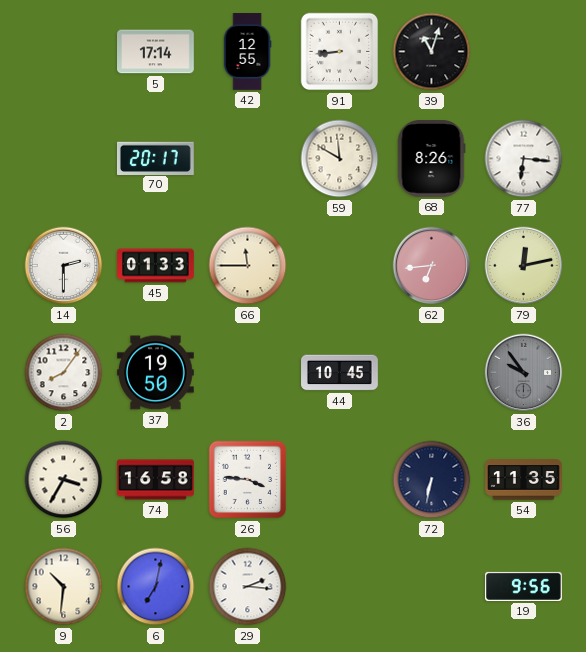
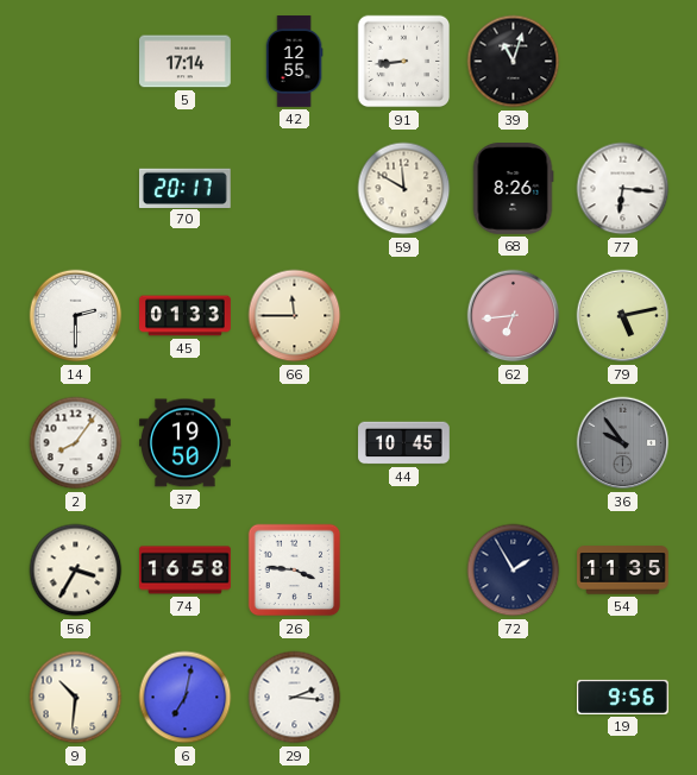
79: 12:13 -> 5:13
72: 6:32 -> 1:55
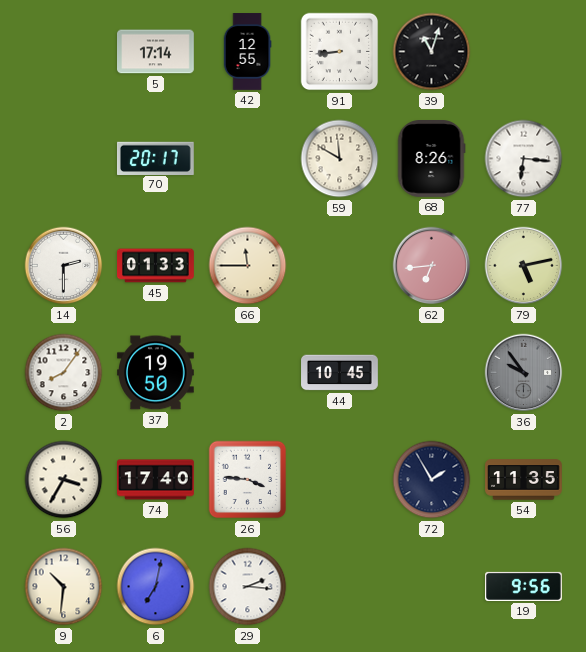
74: 16:58 -> 17:40
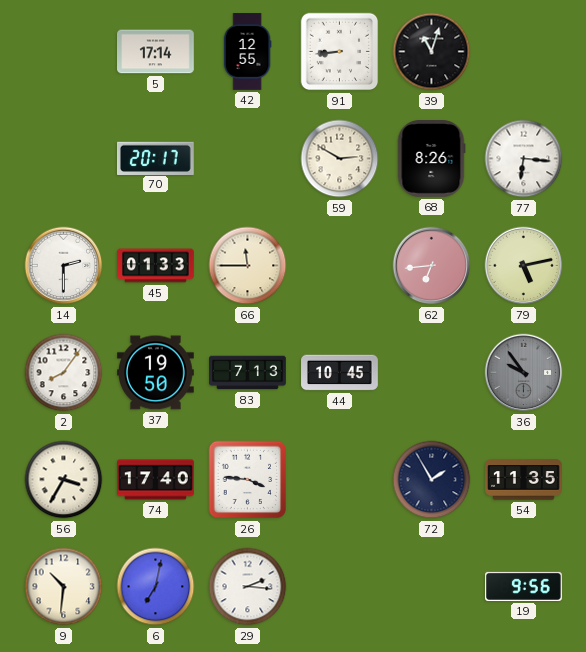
59: 11:50 -> 2:50
83: none -> 7:13
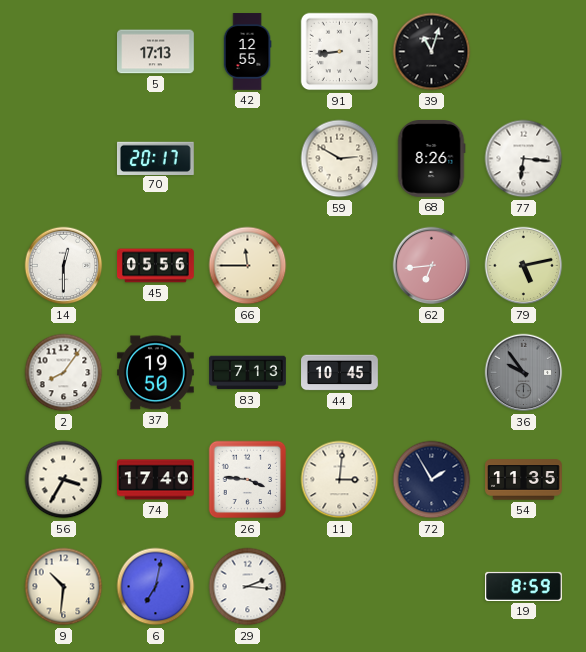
5: 17:14 -> 17:13
14: 2:30 -> 12:30
45: 01:33 -> 05:56
11: none -> 3:01
19: 9:56 -> 8:59
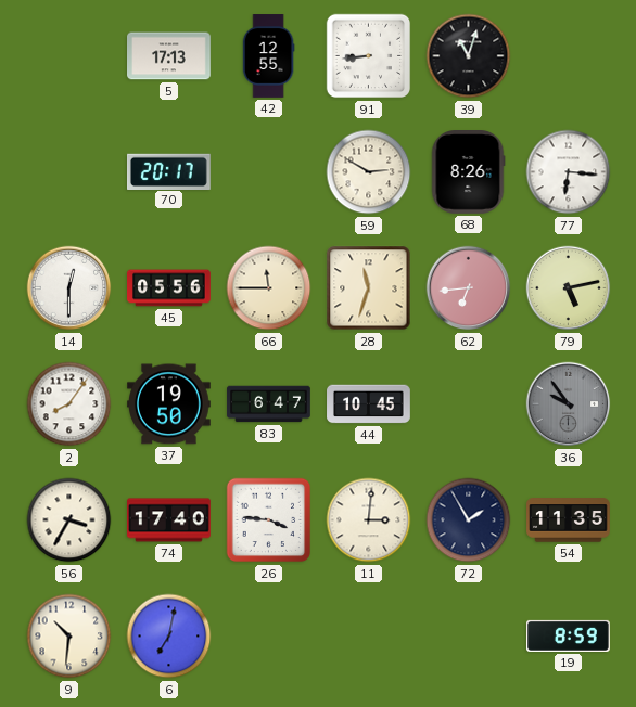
28: none -> 11:33
83: 7:13 -> 6:47
29: 2:16 -> none
